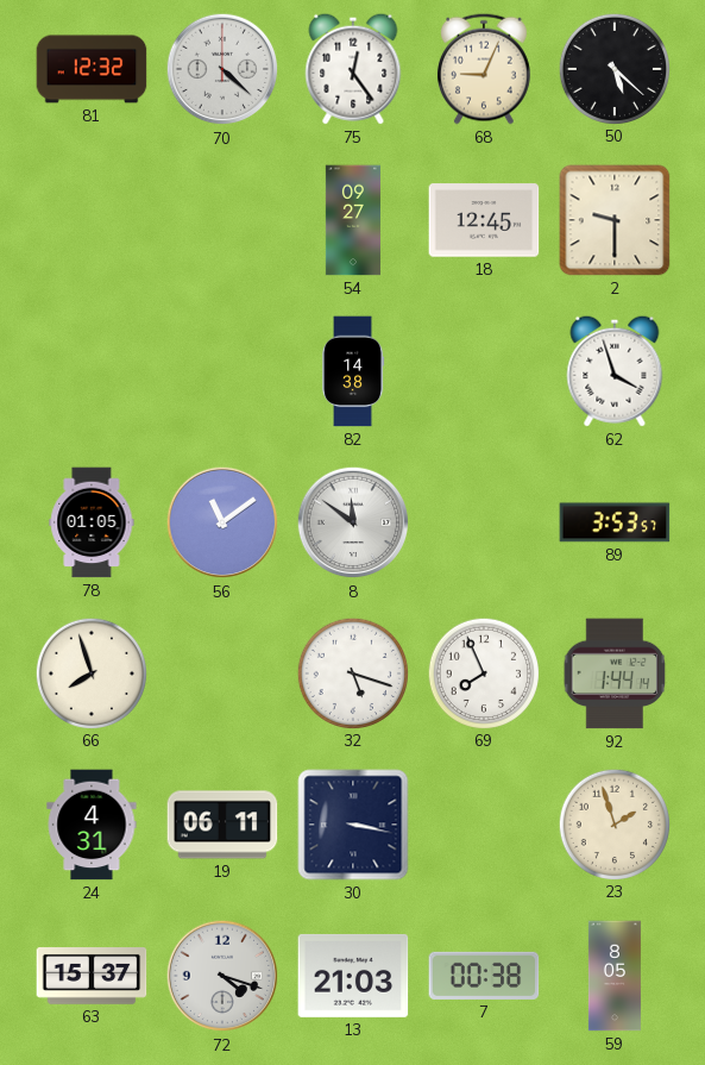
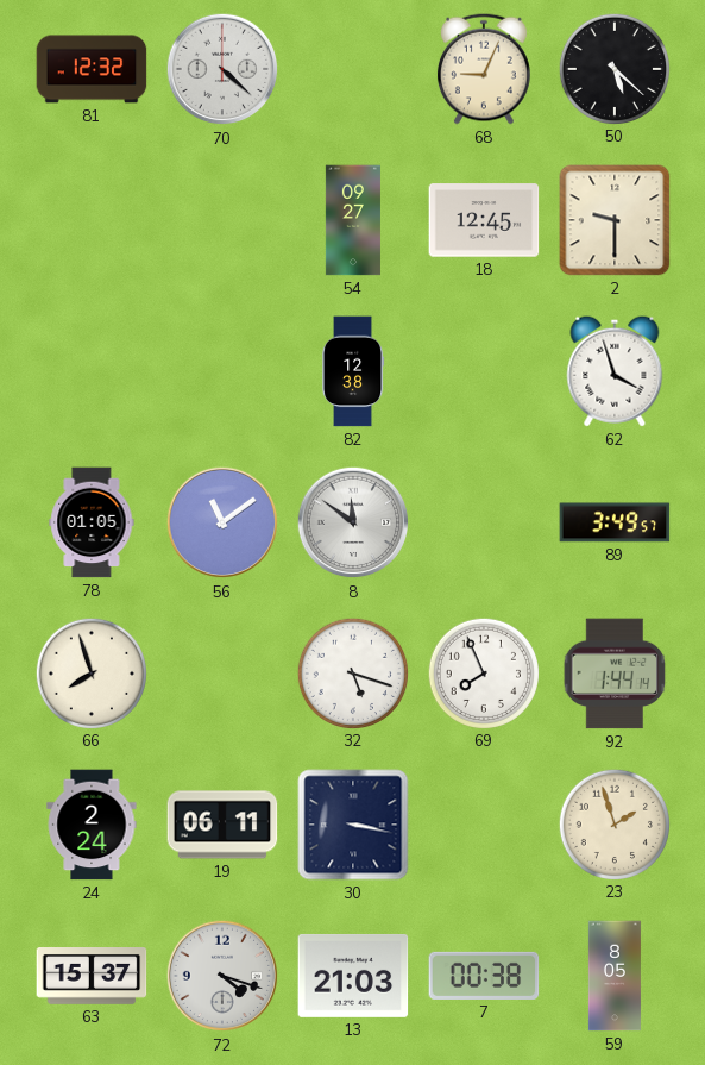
75: 12:24 -> none
82: 14:38 -> 12:38
89: 3:53 -> 3:49
24: 4:31 -> 2:24
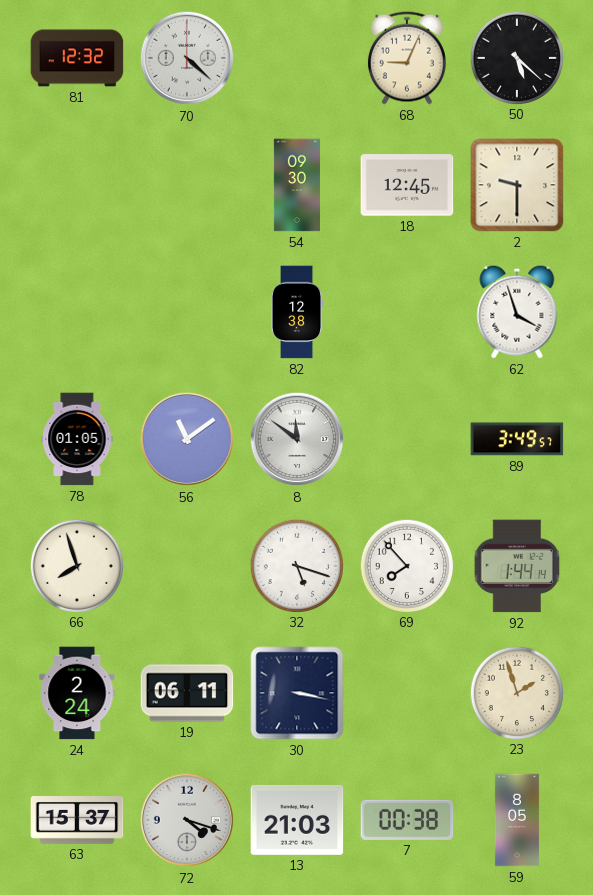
54: 09:27 -> 09:30
69: 7:56 -> 7:53
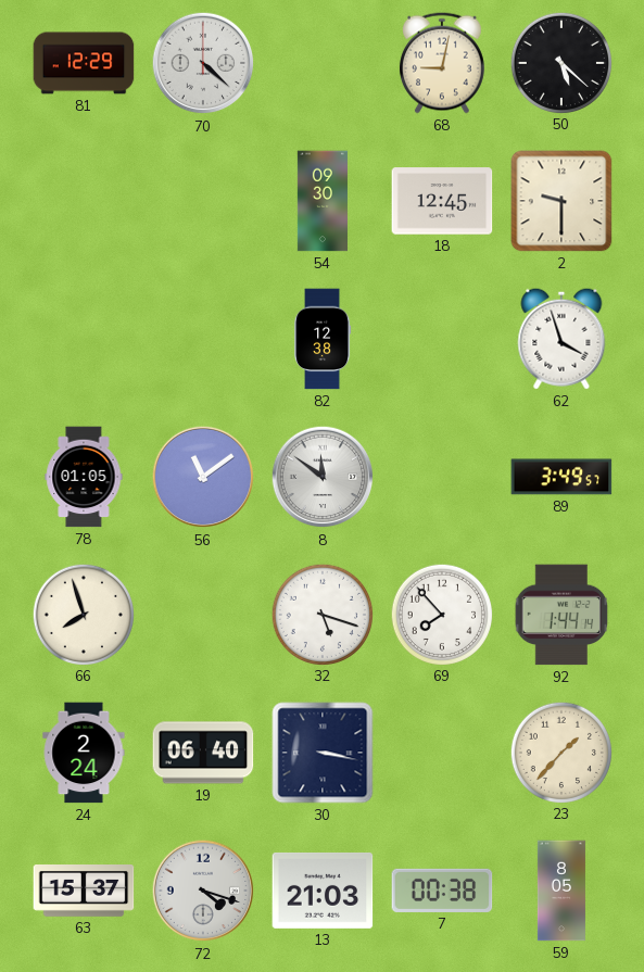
81: 12:32 -> 12:29
68: 9:04 -> 9:02
19: 06:11 -> 06:40
23: 1:57 -> 1:37
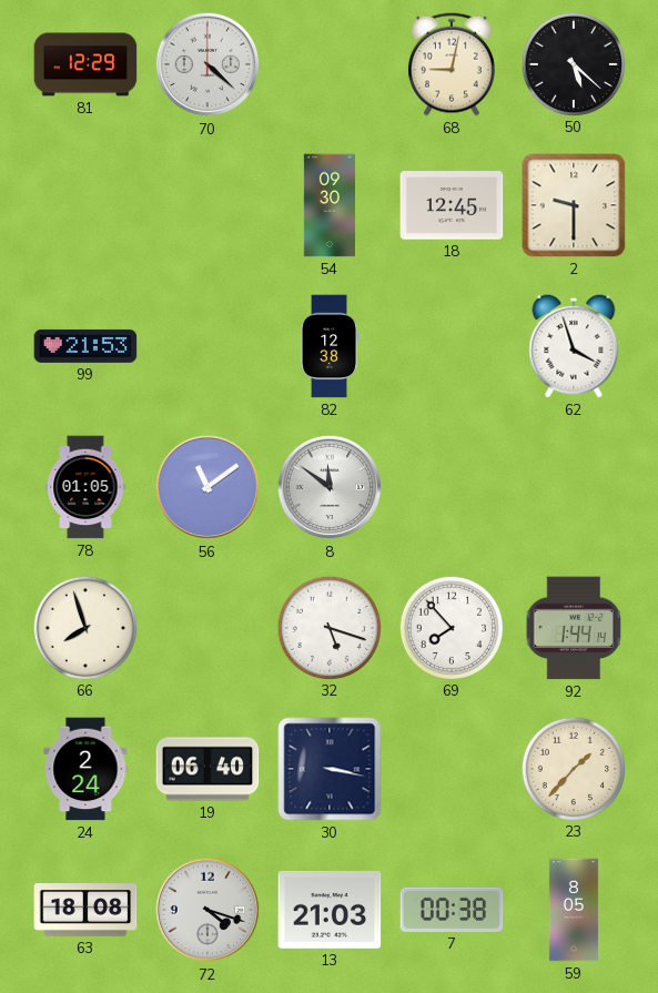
99: none -> 21:53
89: 3:49 -> none
63: 15:37 -> 18:08
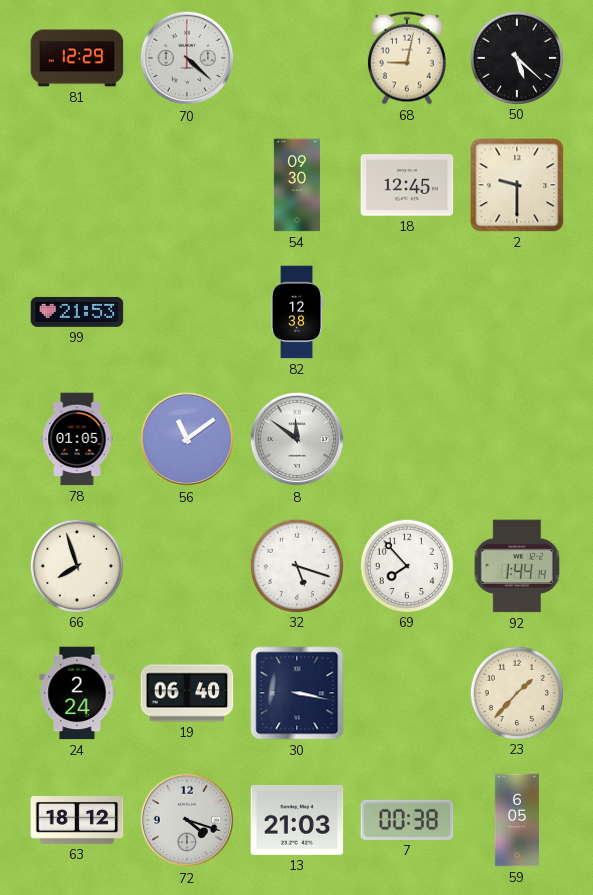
62: 3:57 -> none
63: 18:08 -> 18:12
59: 8:05 -> 6:05
